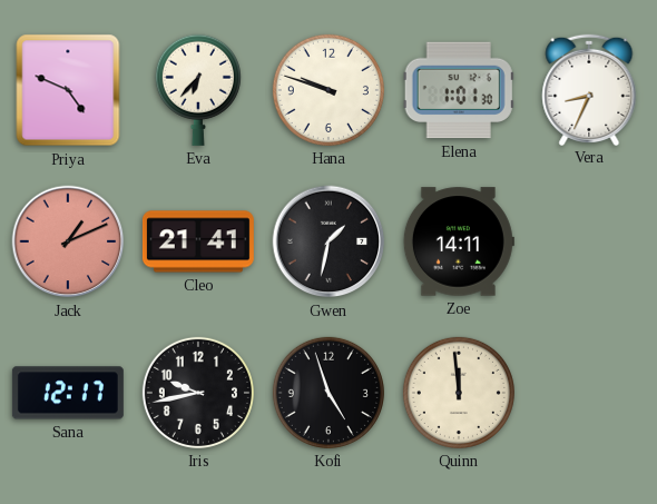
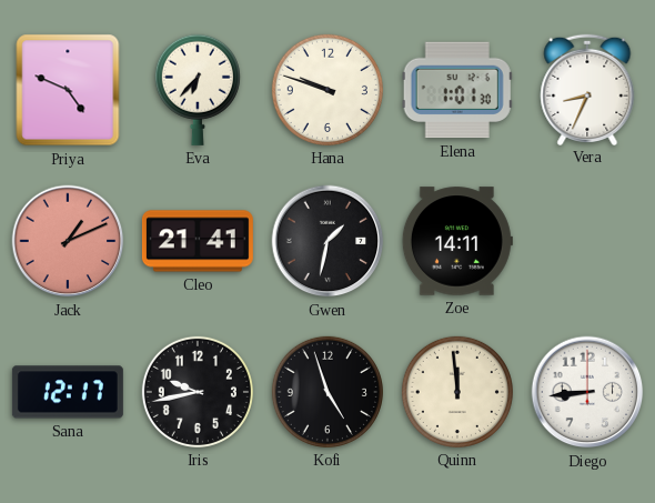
Diego: none -> 8:44
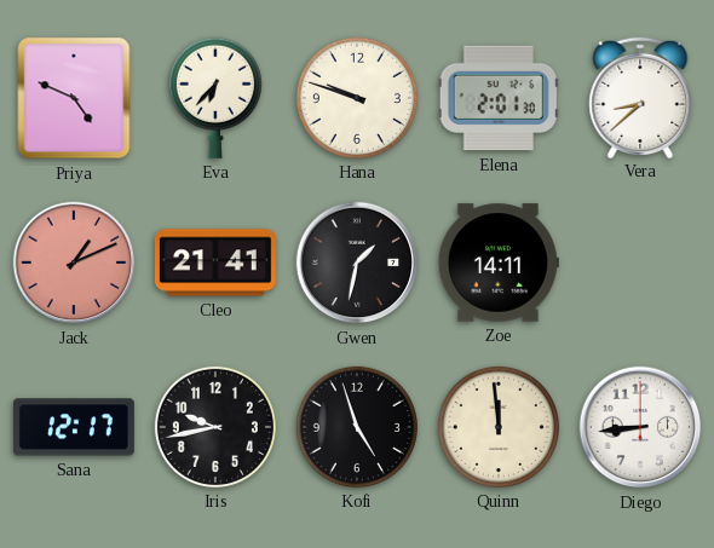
Elena: 1:01 -> 2:01
Vera: 8:34 -> 8:38
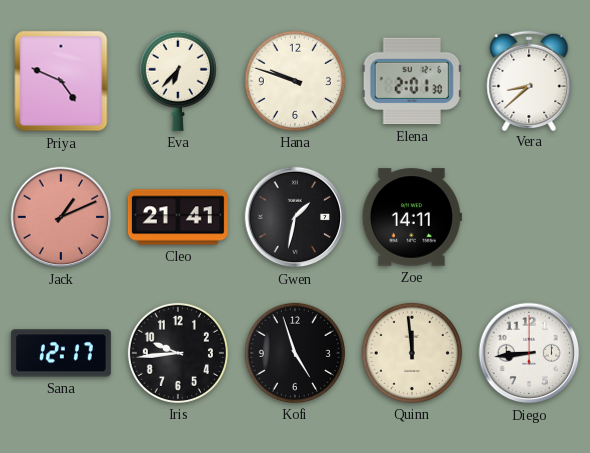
Iris: 9:43 -> 9:44
